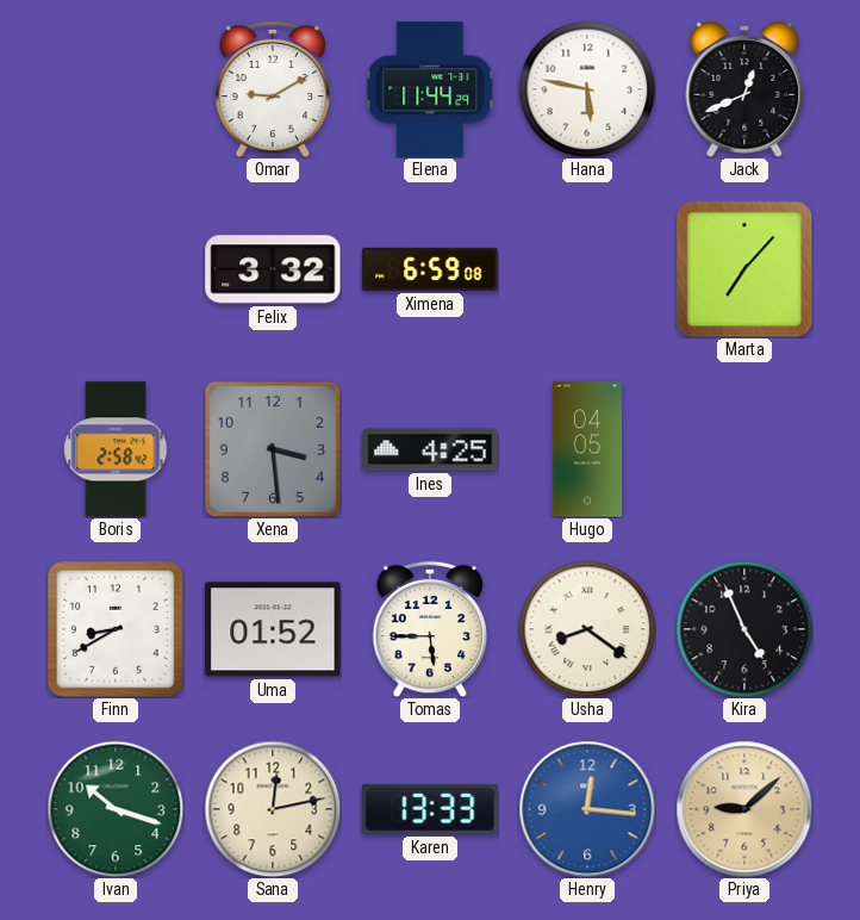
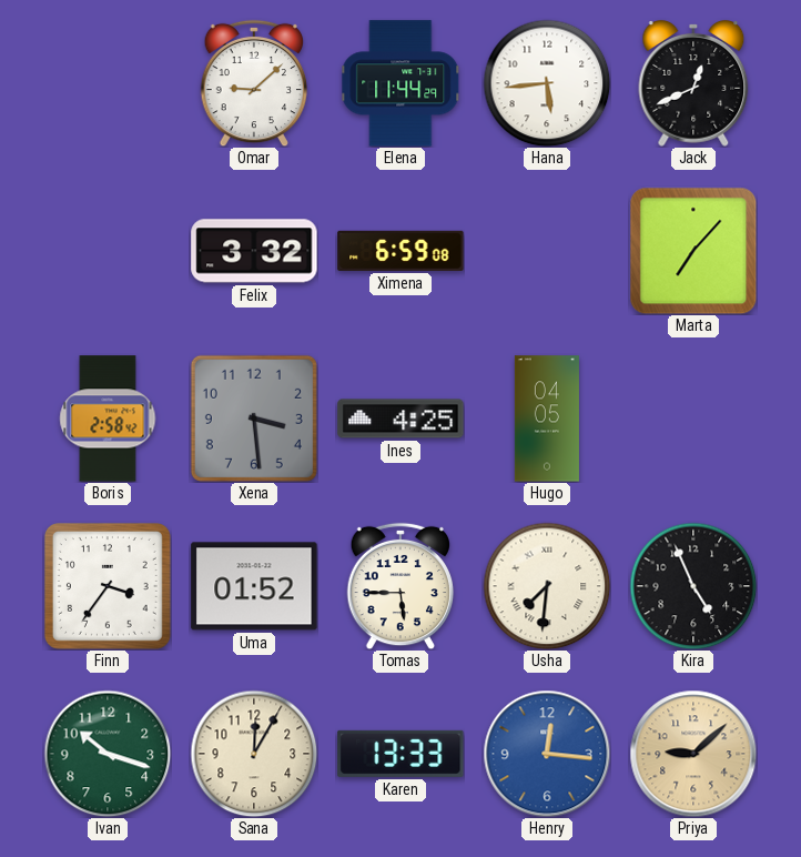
Omar: 9:10 -> 9:08
Hana: 5:47 -> 5:44
Finn: 8:40 -> 3:36
Usha: 8:21 -> 7:31
Sana: 12:13 -> 12:05
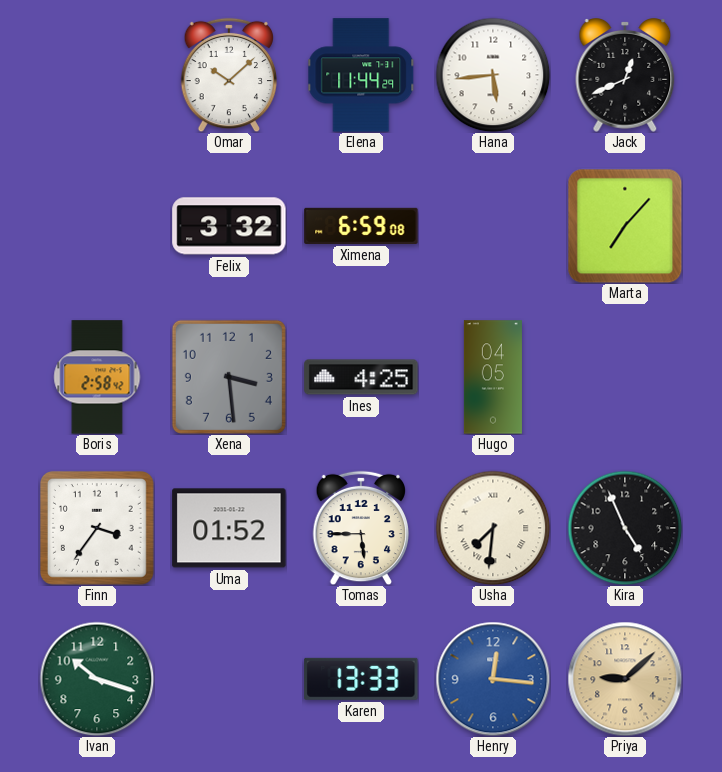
Omar: 9:08 -> 10:08
Sana: 12:05 -> none
